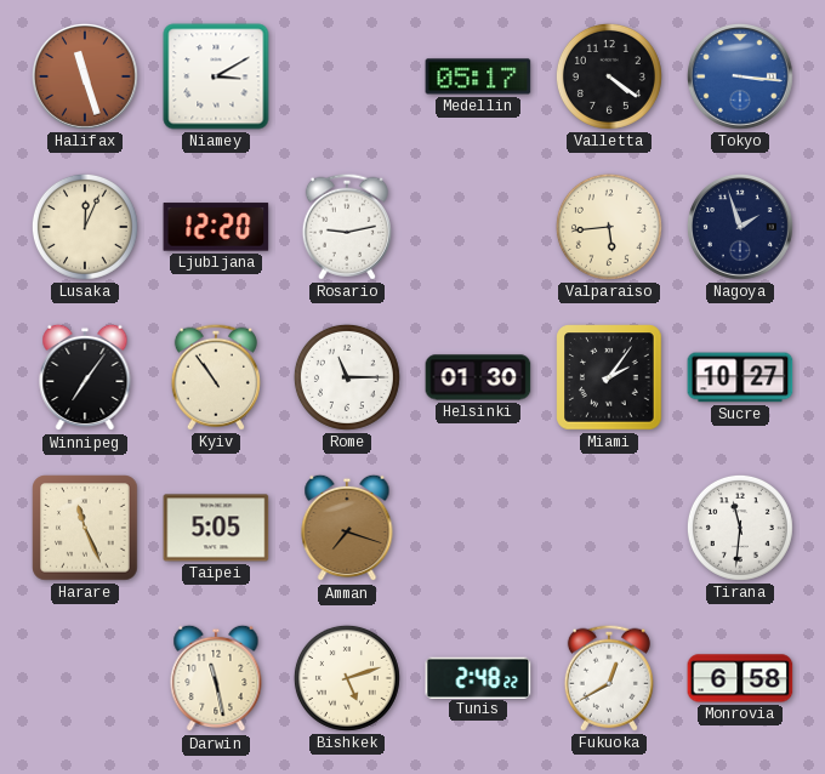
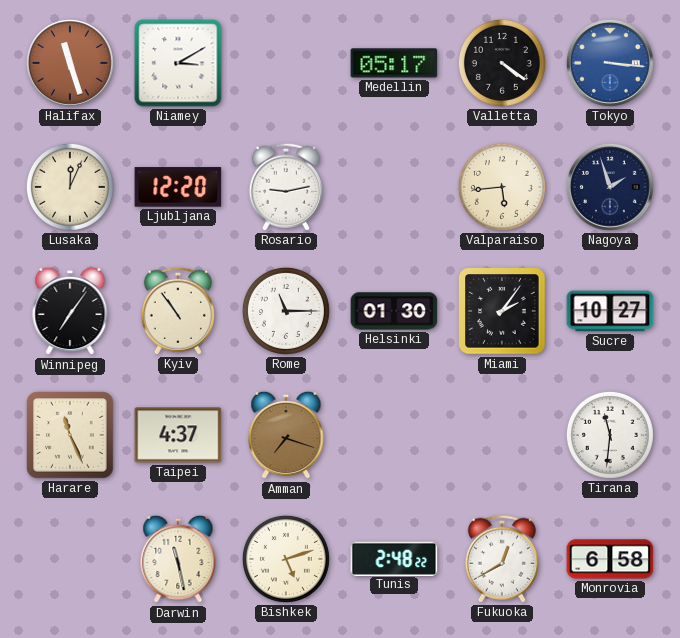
Taipei: 5:05 -> 4:37
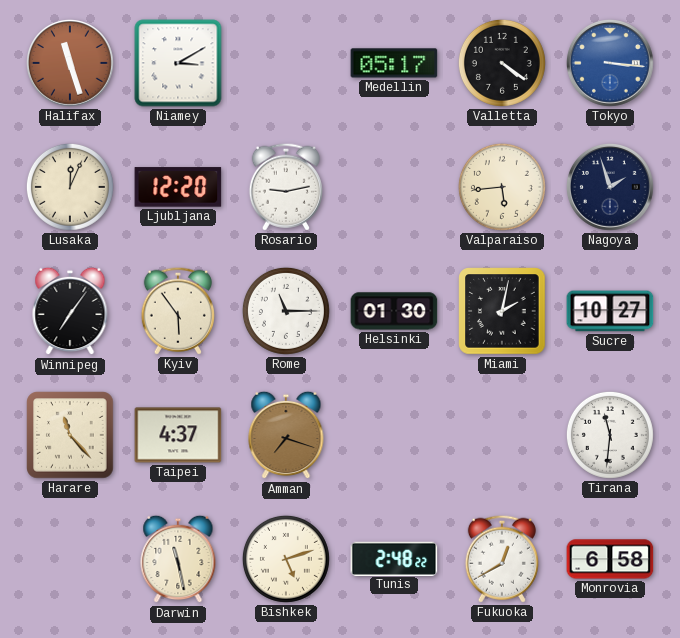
Kyiv: 10:54 -> 5:54
Miami: 2:06 -> 2:02
Harare: 11:26 -> 11:23
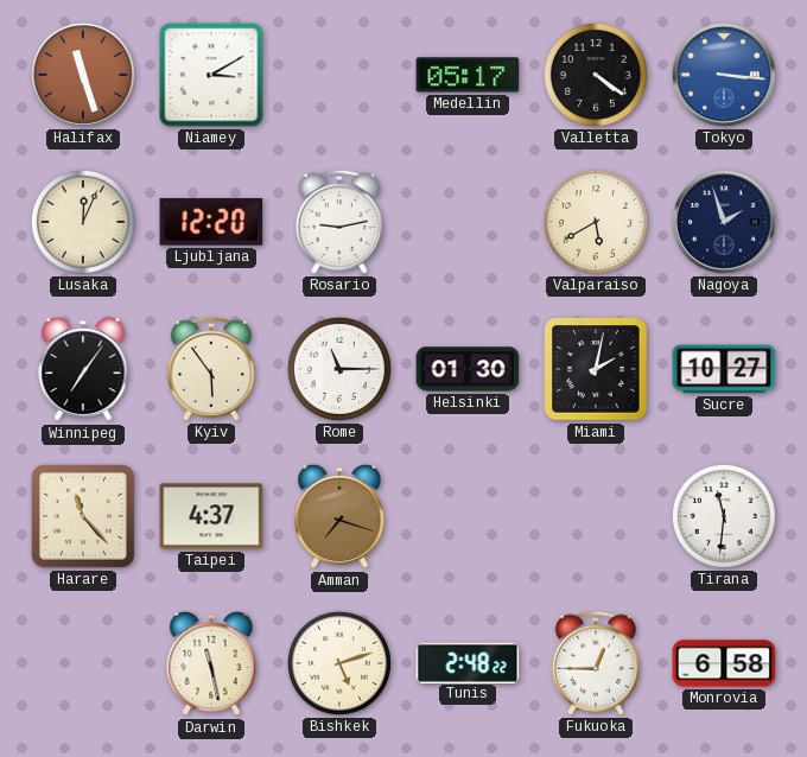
Valparaiso: 5:44 -> 5:40
Fukuoka: 12:40 -> 12:45
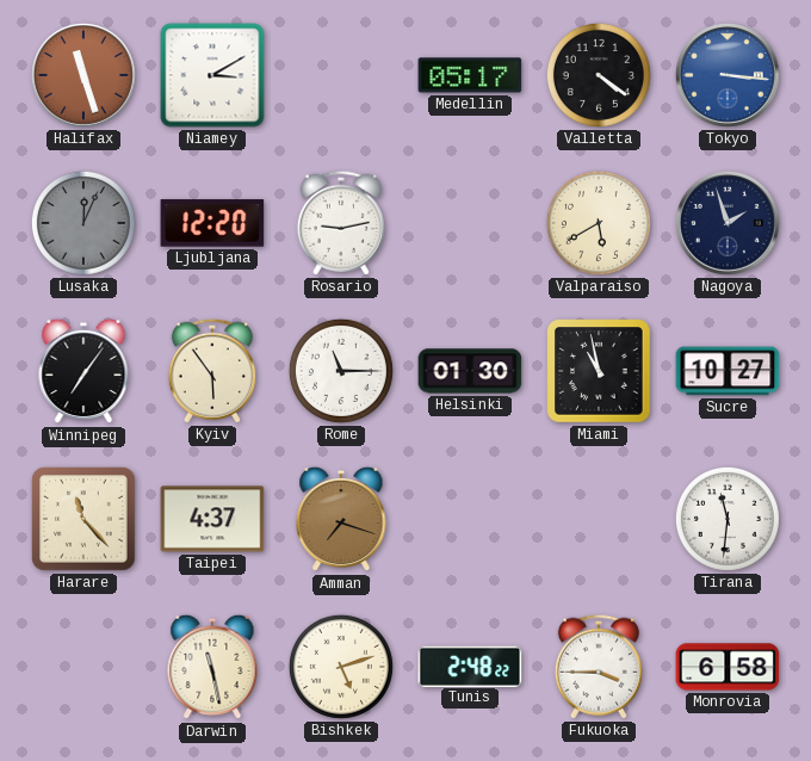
Lusaka dial: cream -> grey
Miami: 2:02 -> 10:58
Fukuoka: 12:45 -> 3:45
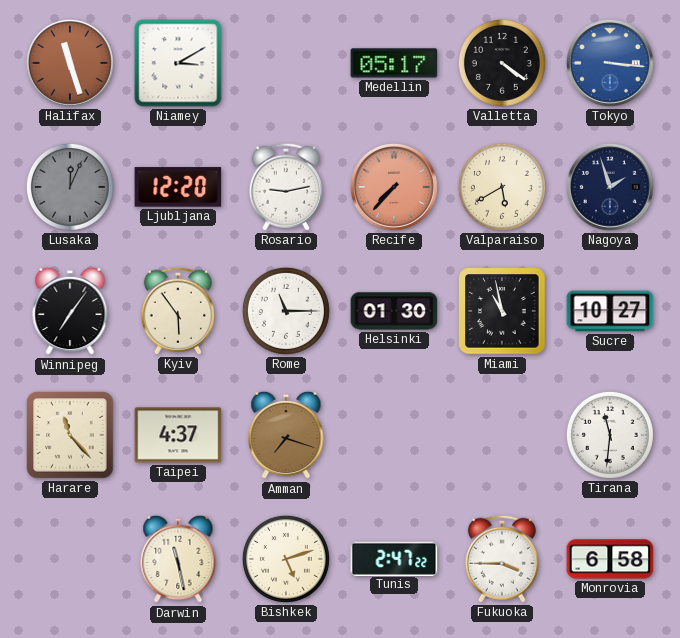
Recife: none -> 7:37
Tunis: 2:48 -> 2:47
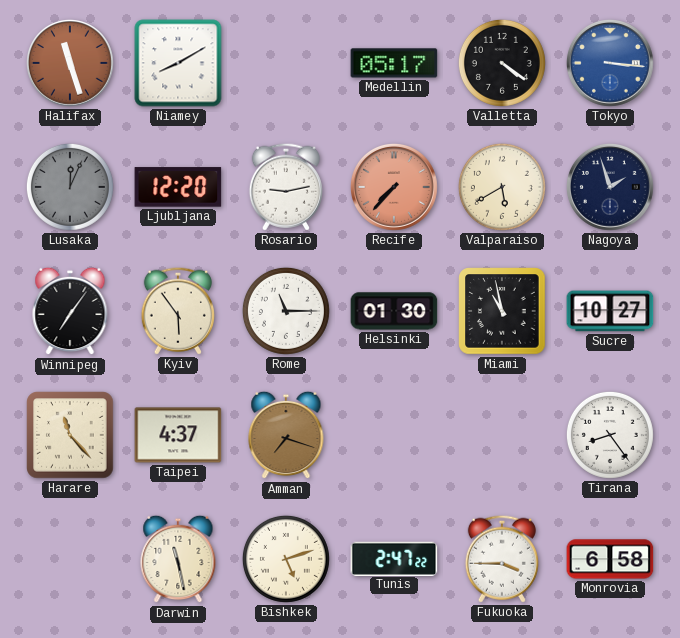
Niamey: 3:10 -> 8:10
Tirana: 11:31 -> 8:24
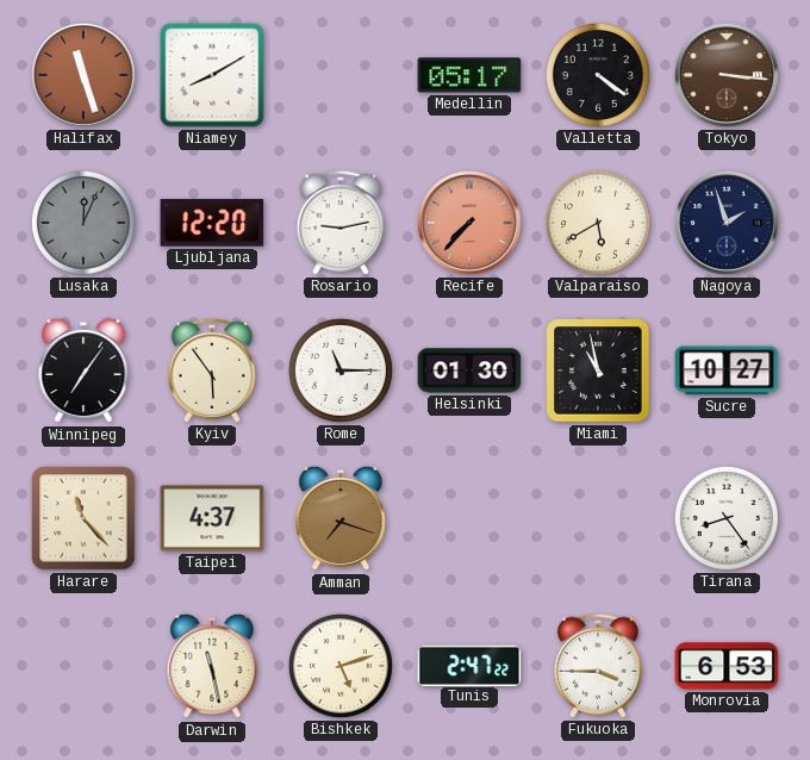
Tokyo dial: blue -> brown
Monrovia: 6:58 -> 6:53
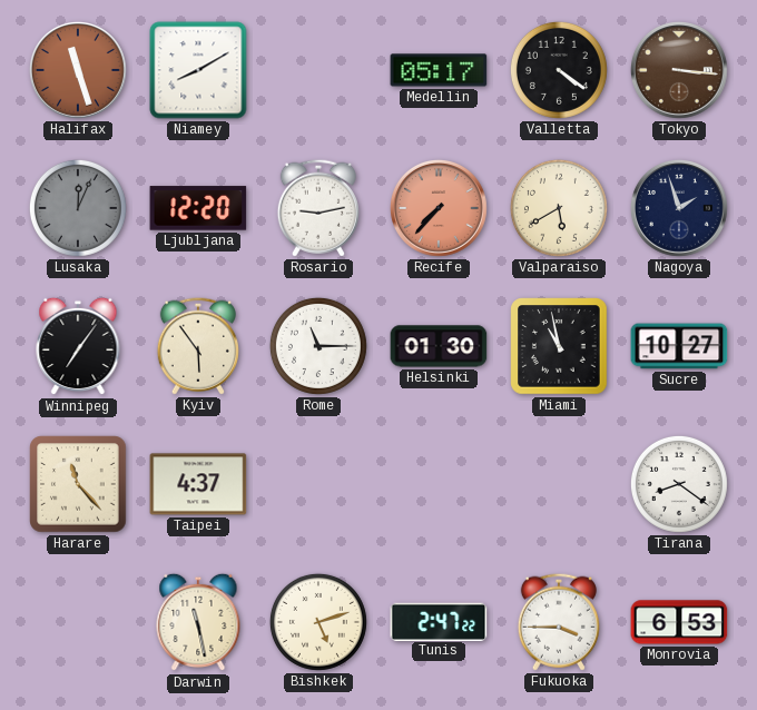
Amman: 7:18 -> none
Tirana: 8:24 -> 8:21
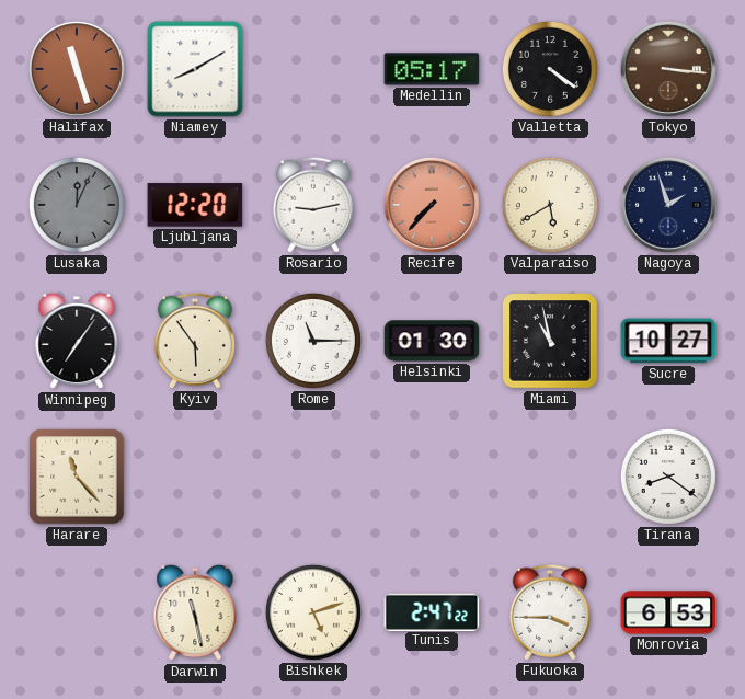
Taipei: 4:37 -> none
